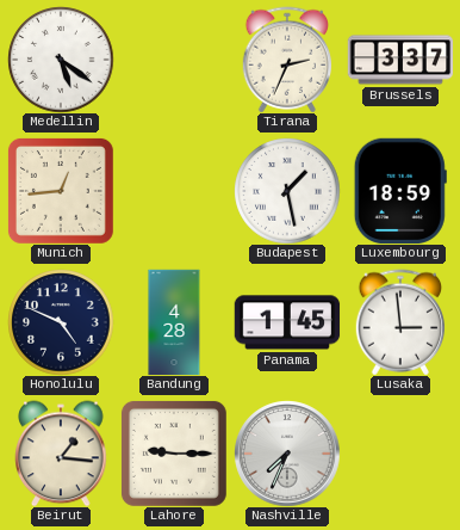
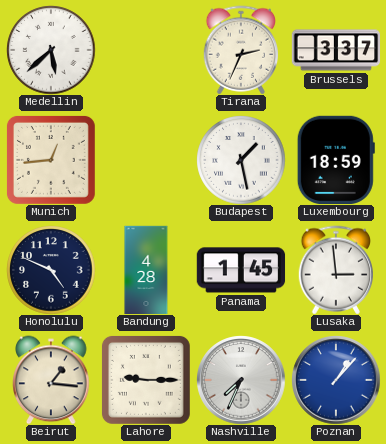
Medellin: 5:21 -> 5:38
Poznan: none -> 1:07
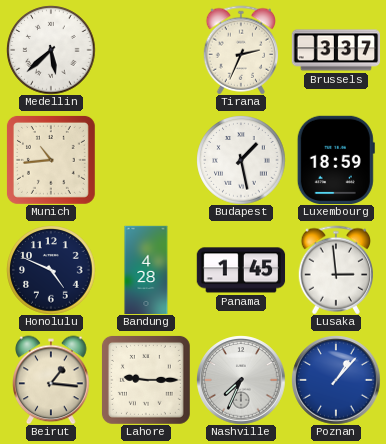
Munich: 12:44 -> 10:44
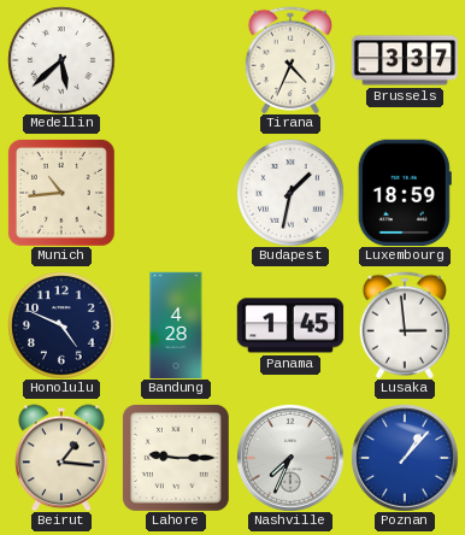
Tirana: 2:34 -> 4:34
Budapest: 1:28 -> 1:32
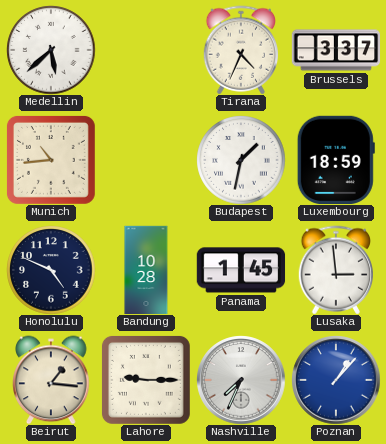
Bandung: 4:28 -> 10:28
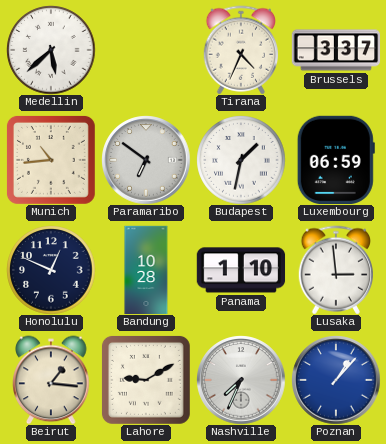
Paramaribo: none -> 6:51
Luxembourg: 18:59 -> 06:59
Honolulu: 4:49 -> 12:49
Panama: 1:45 -> 1:10
Lahore: 9:15 -> 9:10
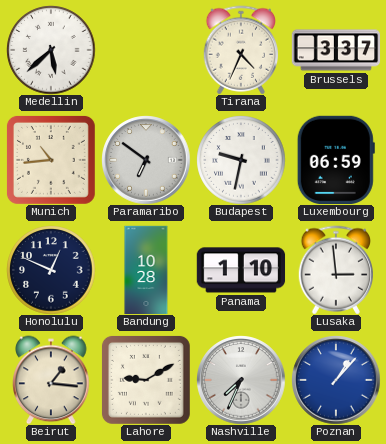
Budapest: 1:32 -> 9:32
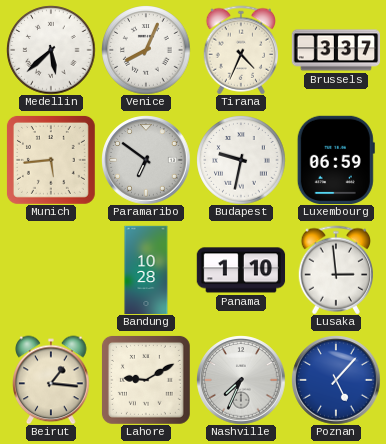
Venice: none -> 8:04
Munich: 10:44 -> 5:44
Honolulu: 12:49 -> none
Poznan: 1:07 -> 5:07
